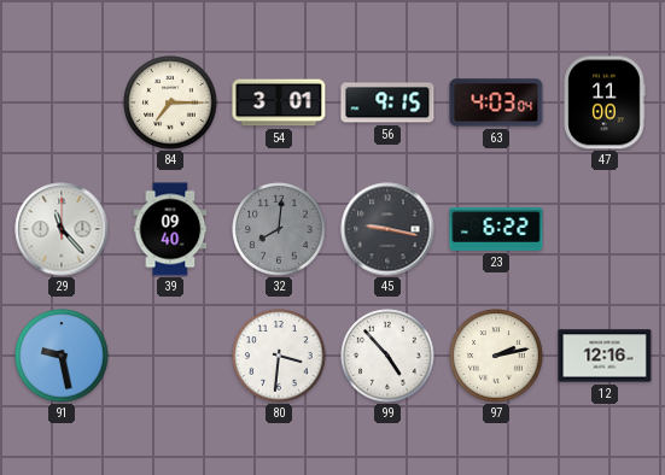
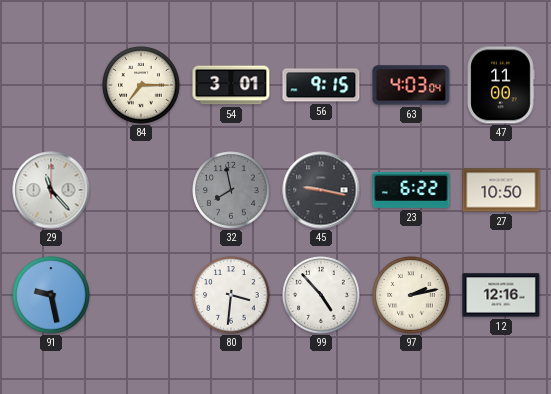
39: 09:40 -> none
32: 8:01 -> 7:58
27: none -> 10:50
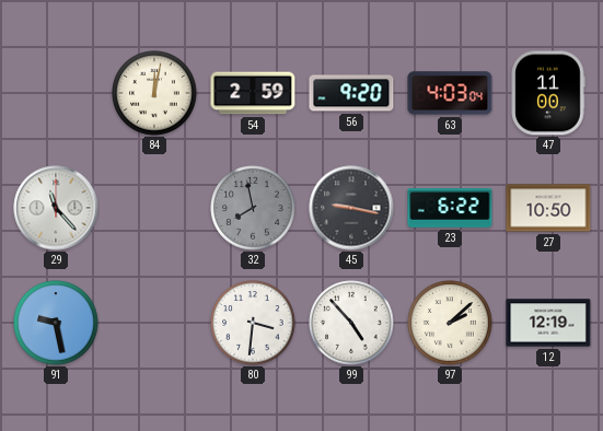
84: 7:15 -> 12:02
54: 3:01 -> 2:59
56: 9:15 -> 9:20
97: 2:13 -> 2:08
12: 12:16 -> 12:19
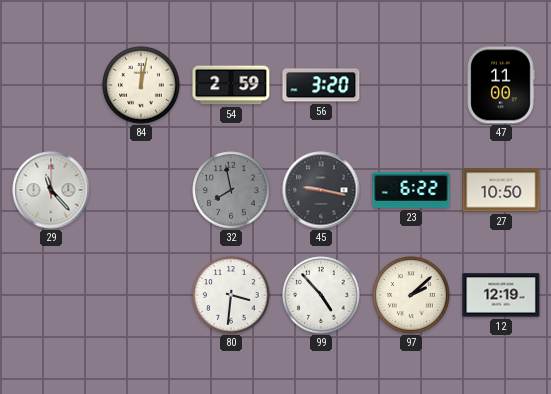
56: 9:20 -> 3:20
63: 4:03 -> none
91: 9:28 -> none
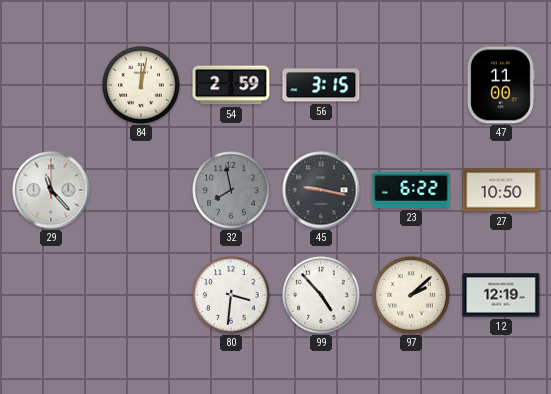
56: 3:20 -> 3:15
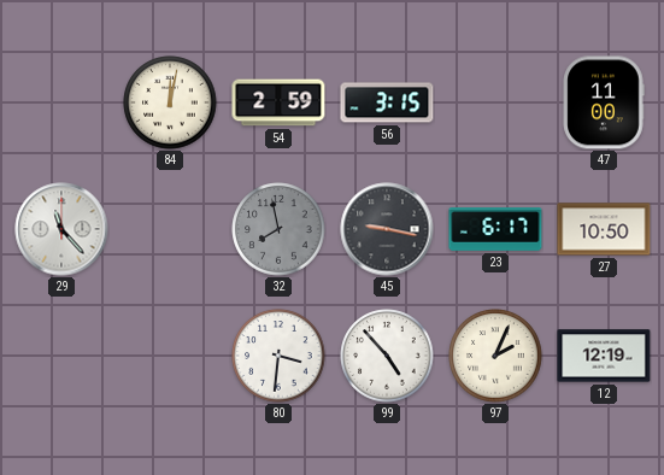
23: 6:22 -> 6:17
97: 2:08 -> 2:04
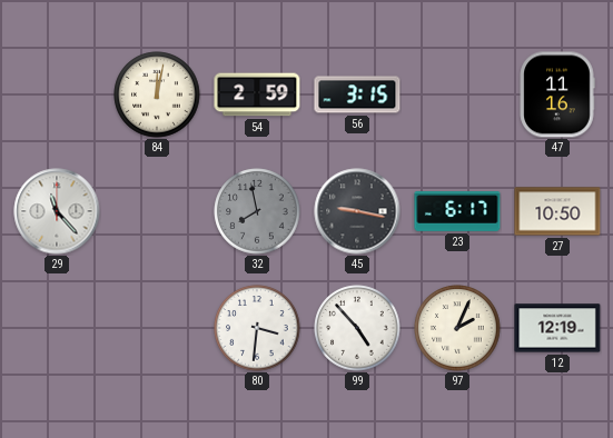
47: 11:00 -> 11:16
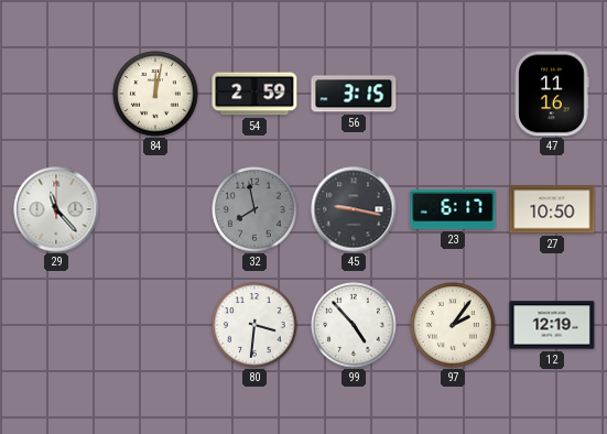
97: 2:04 -> 2:06
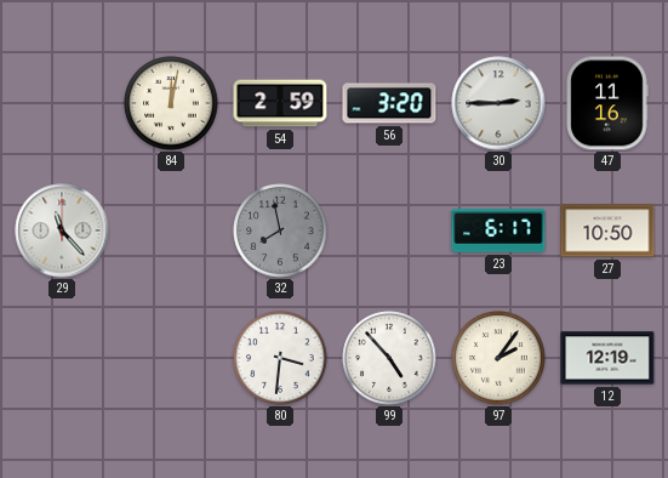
56: 3:15 -> 3:20
30: none -> 2:45
45: 9:17 -> none
